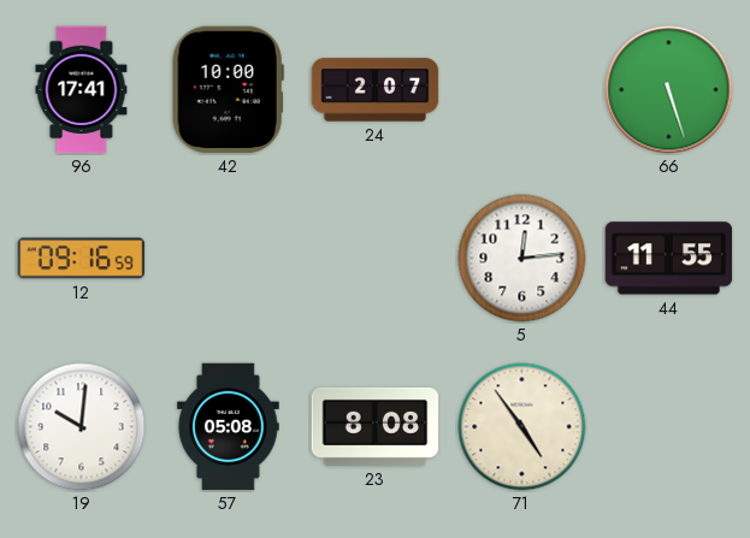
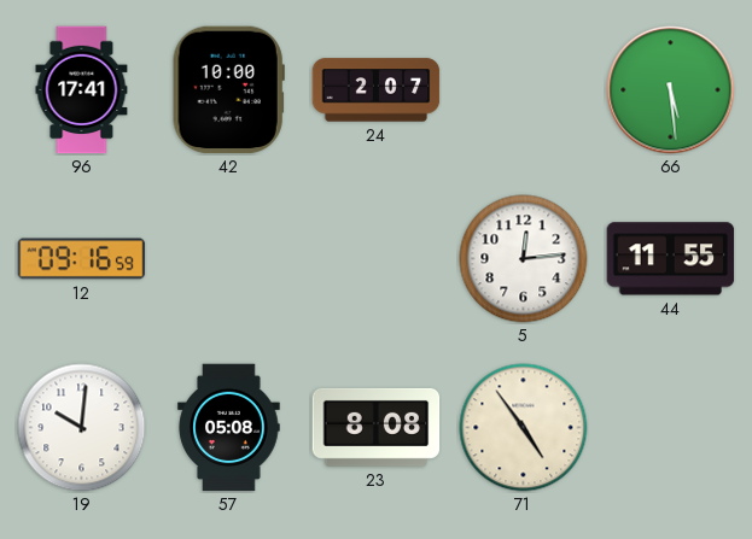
66: 5:27 -> 5:29
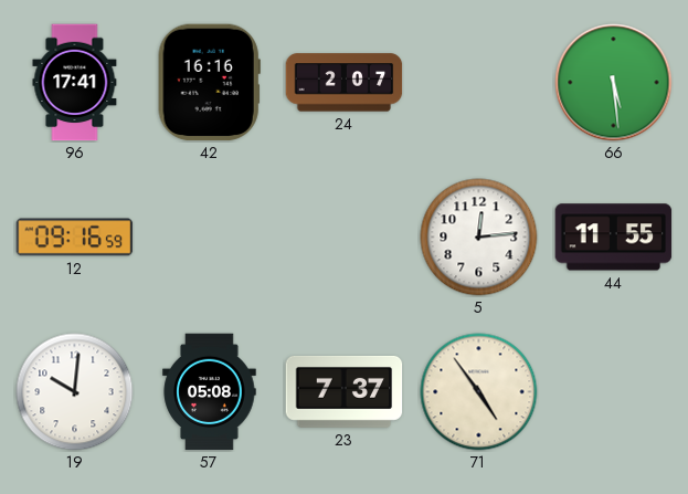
42: 10:00 -> 16:16
23: 8:08 -> 7:37
